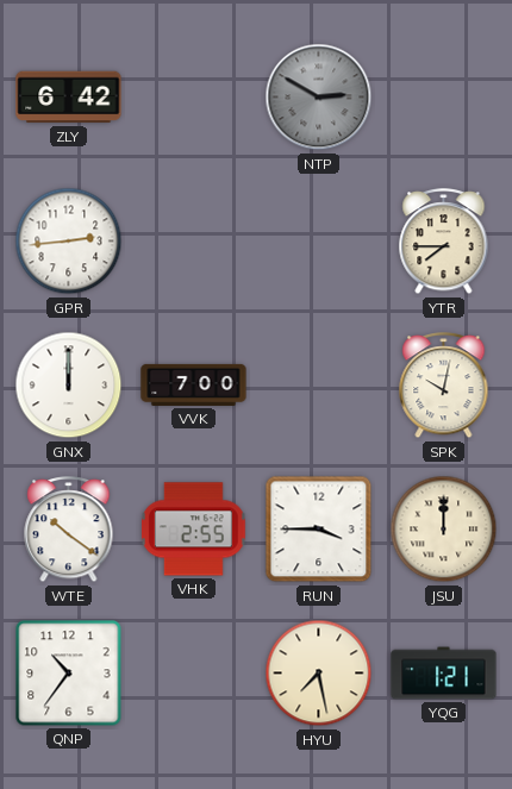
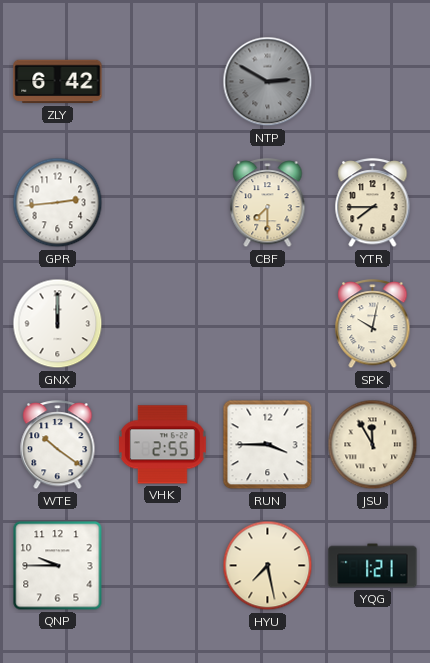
CBF: none -> 7:30
VVK: 7:00 -> none
JSU: 12:00 -> 11:55
QNP: 10:36 -> 9:45
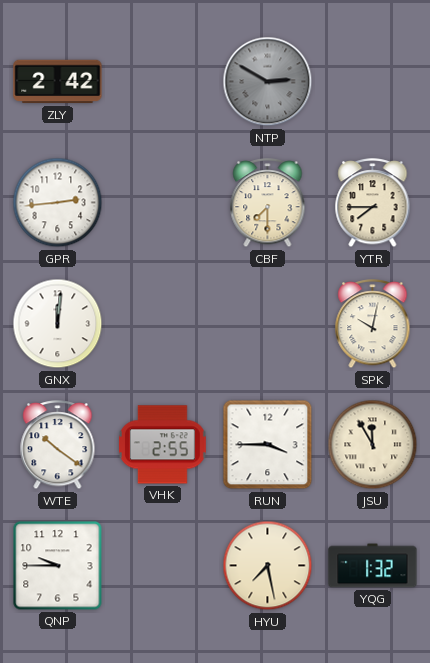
ZLY: 6:42 -> 2:42
GNX: 12:00 -> 12:01
YQG: 1:21 -> 1:32
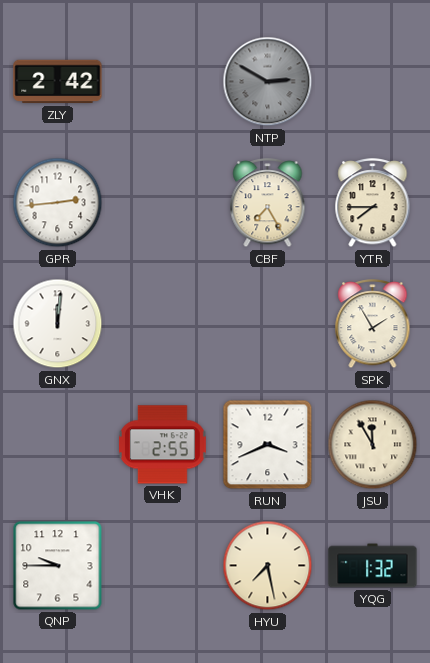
CBF: 7:30 -> 7:25
SPK: 10:02 -> 1:55
WTE: 10:21 -> none
RUN: 3:45 -> 3:41
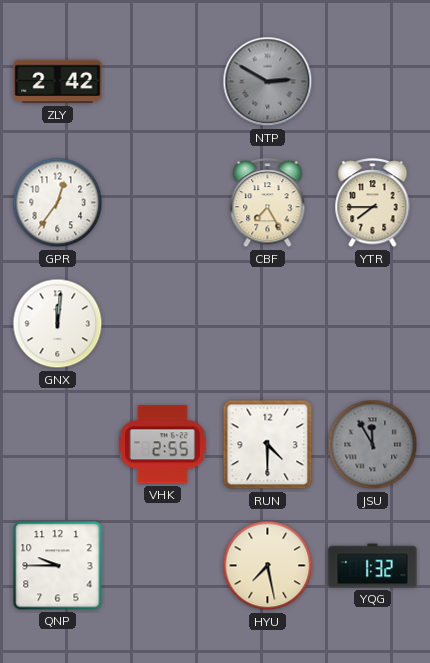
GPR: 2:44 -> 12:36
SPK: 1:55 -> none
RUN: 3:41 -> 4:30
JSU dial: cream -> grey
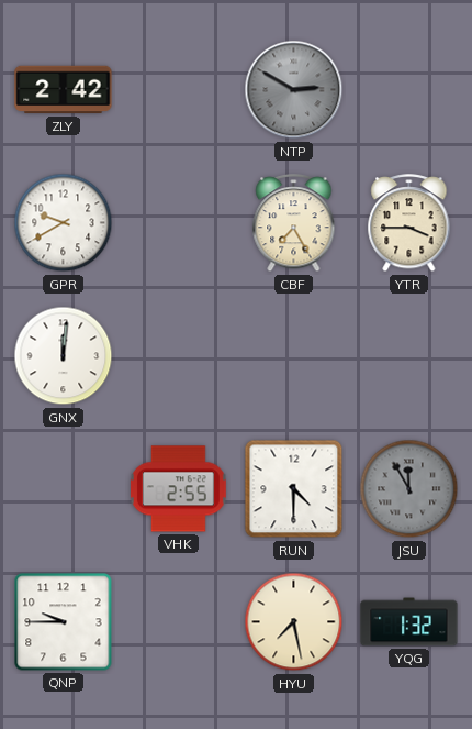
GPR: 12:36 -> 9:40
YTR: 7:45 -> 3:45
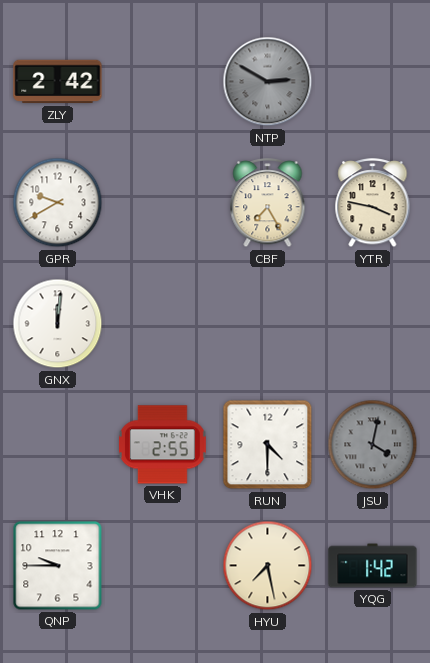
YTR: 3:45 -> 3:47
JSU: 11:55 -> 4:02
YQG: 1:32 -> 1:42
